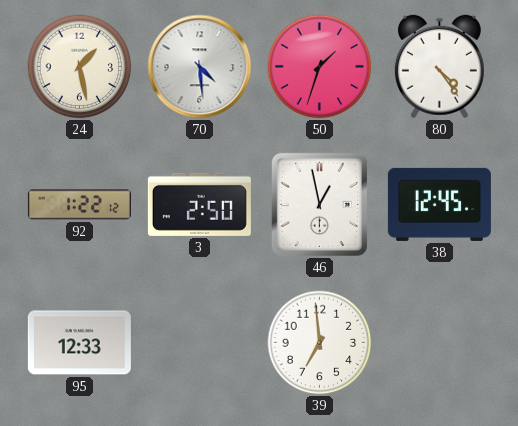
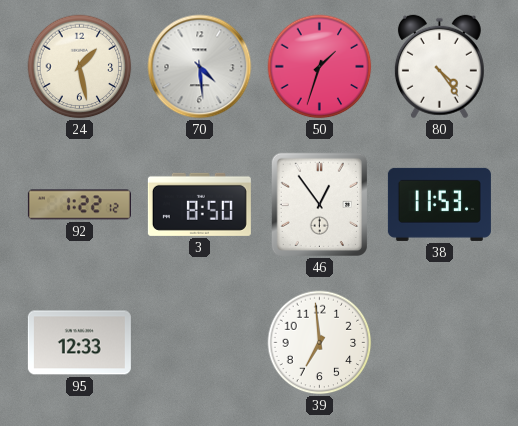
3: 2:50 -> 8:50
46: 12:58 -> 12:54
38: 12:45 -> 11:53
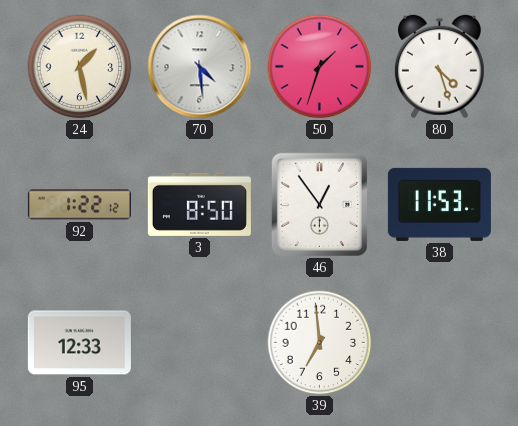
80: 4:24 -> 4:27
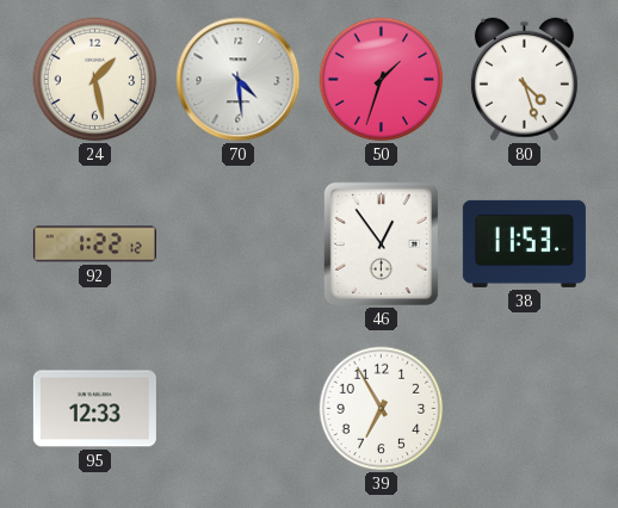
3: 8:50 -> none
39: 6:59 -> 6:55
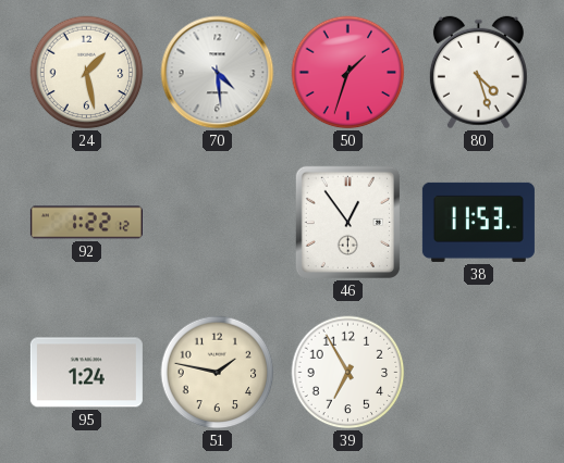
95: 12:33 -> 1:24
51: none -> 1:47
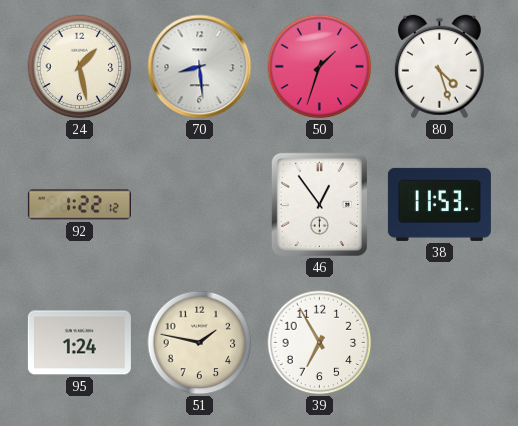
70: 4:29 -> 8:29
